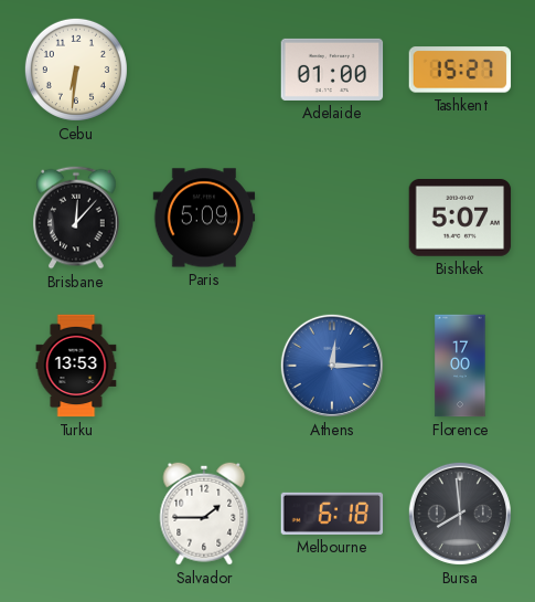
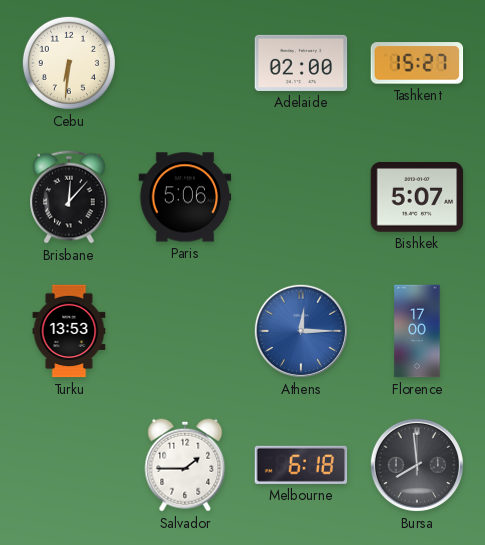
Adelaide: 01:00 -> 02:00
Paris: 5:09 -> 5:06
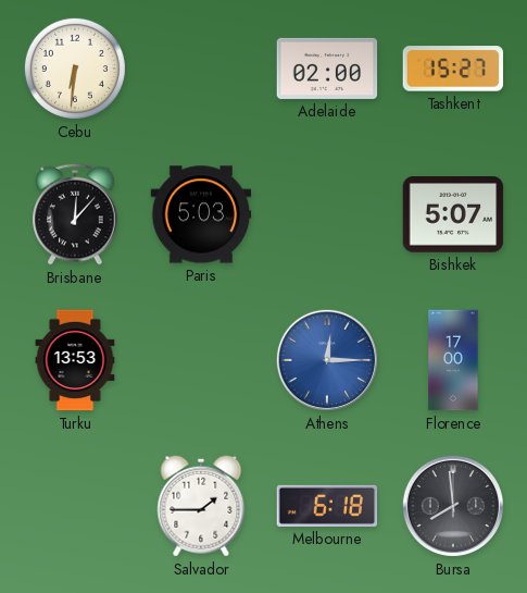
Paris: 5:06 -> 5:03
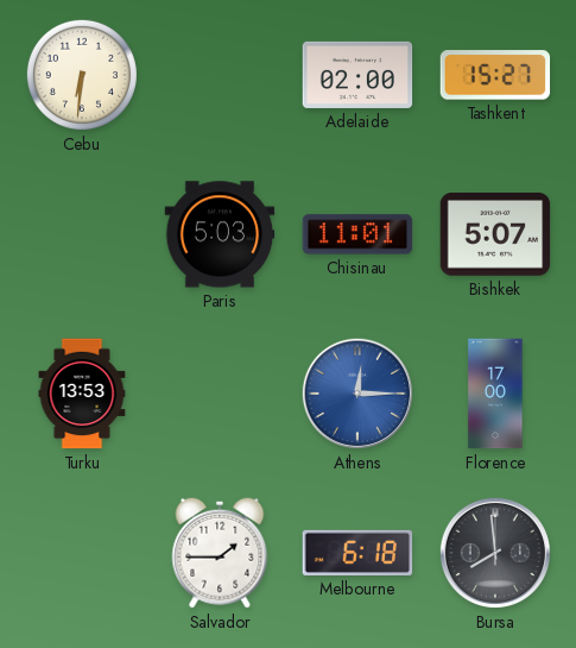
Brisbane: 12:07 -> none
Chisinau: none -> 11:01
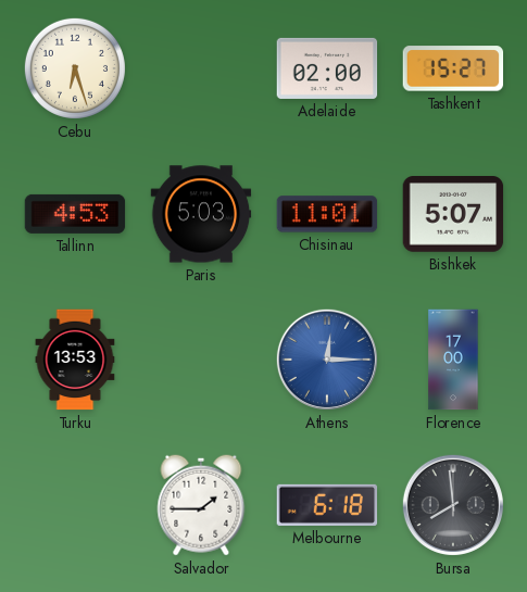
Cebu: 6:31 -> 6:27
Tallinn: none -> 4:53
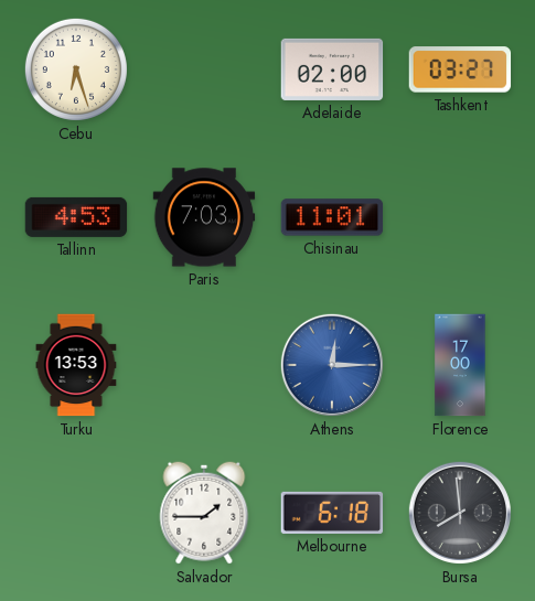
Tashkent: 15:27 -> 03:27
Paris: 5:03 -> 7:03
Bishkek: 5:07 -> none
